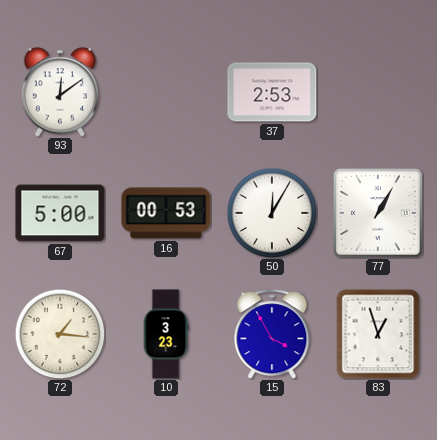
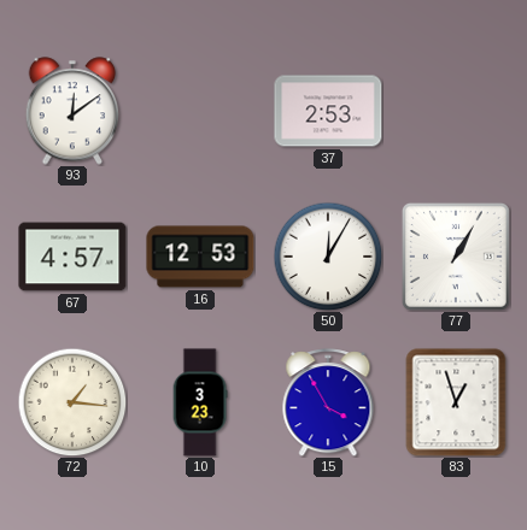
67: 5:00 -> 4:57
16: 00:53 -> 12:53
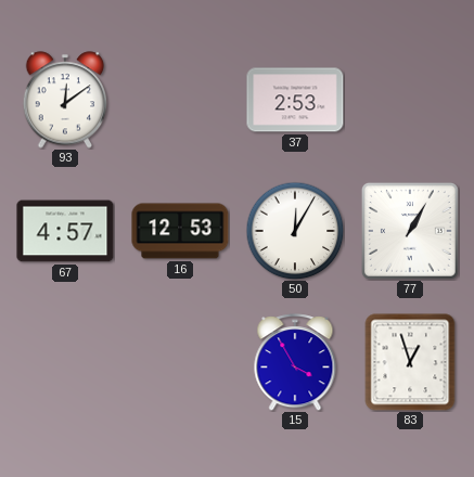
72: 1:16 -> none
10: 3:23 -> none
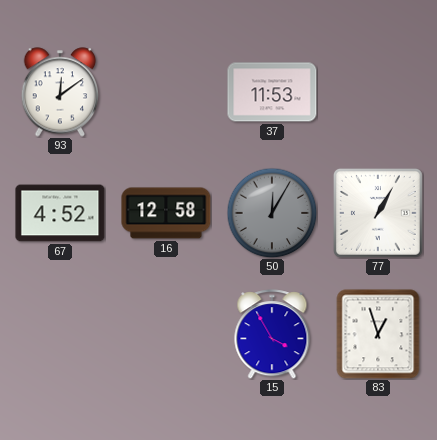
37: 2:53 -> 11:53
67: 4:57 -> 4:52
16: 12:53 -> 12:58
50 dial: white -> grey
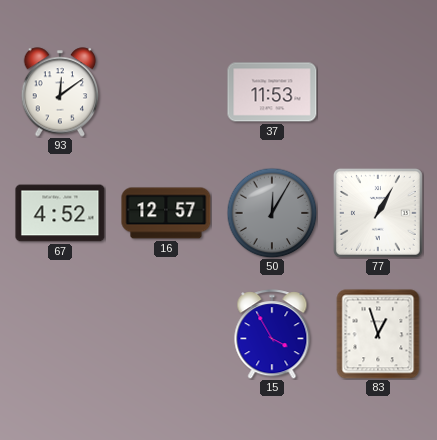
16: 12:58 -> 12:57
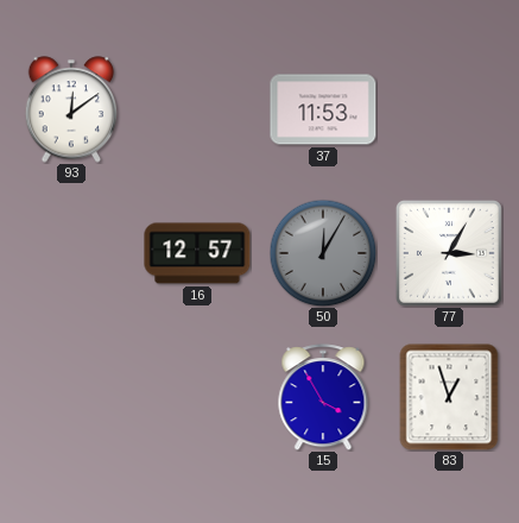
67: 4:52 -> none
77: 1:05 -> 3:05
